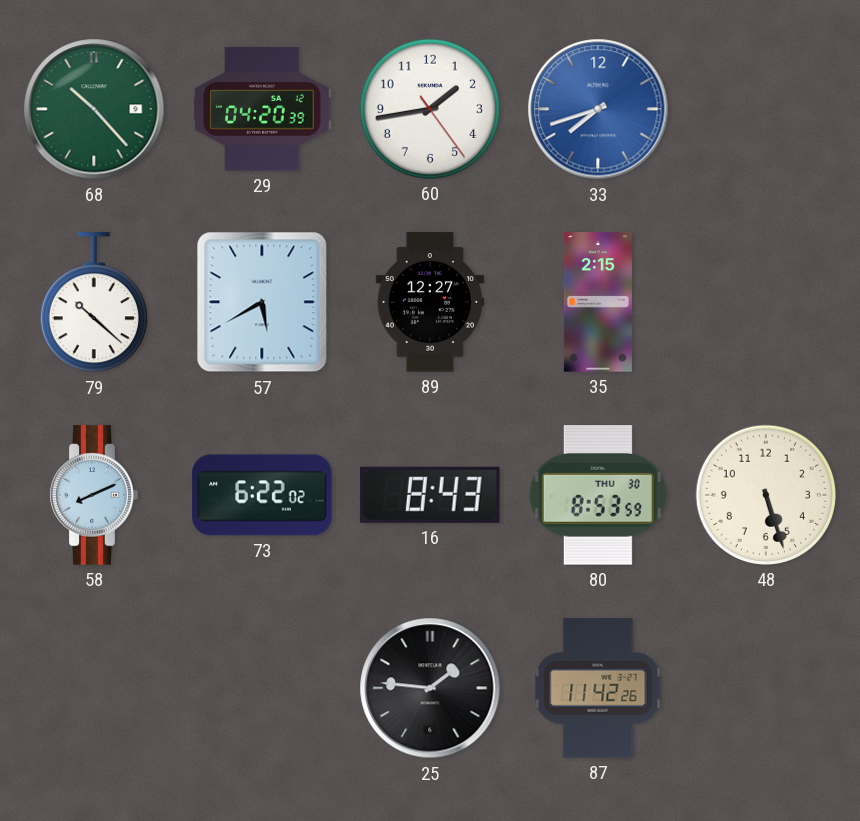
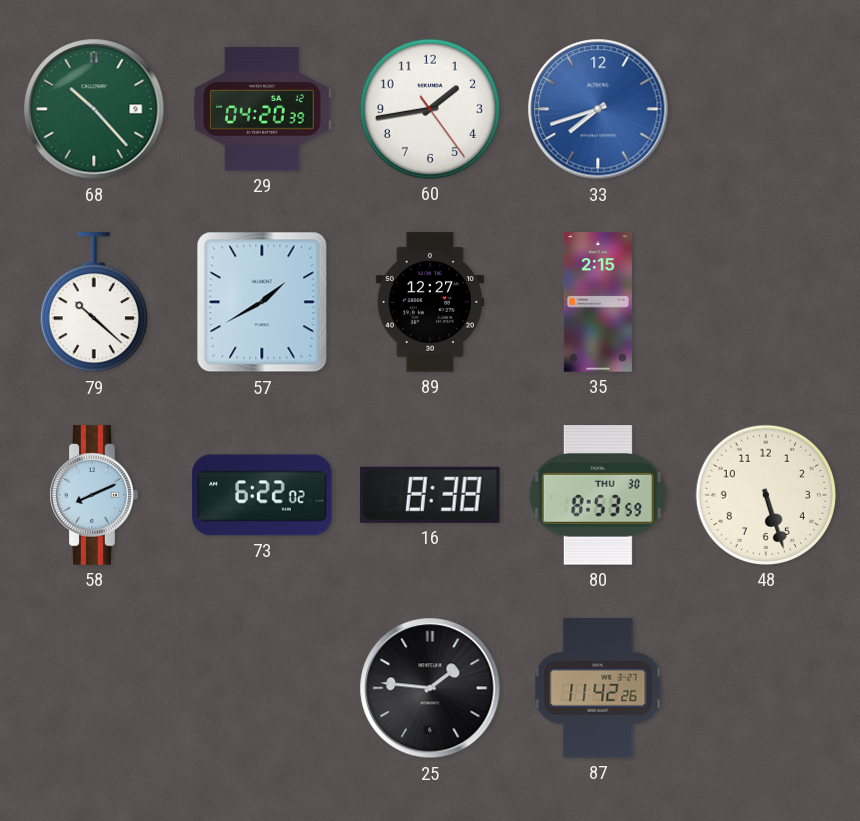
57: 5:40 -> 1:40
16: 8:43 -> 8:38
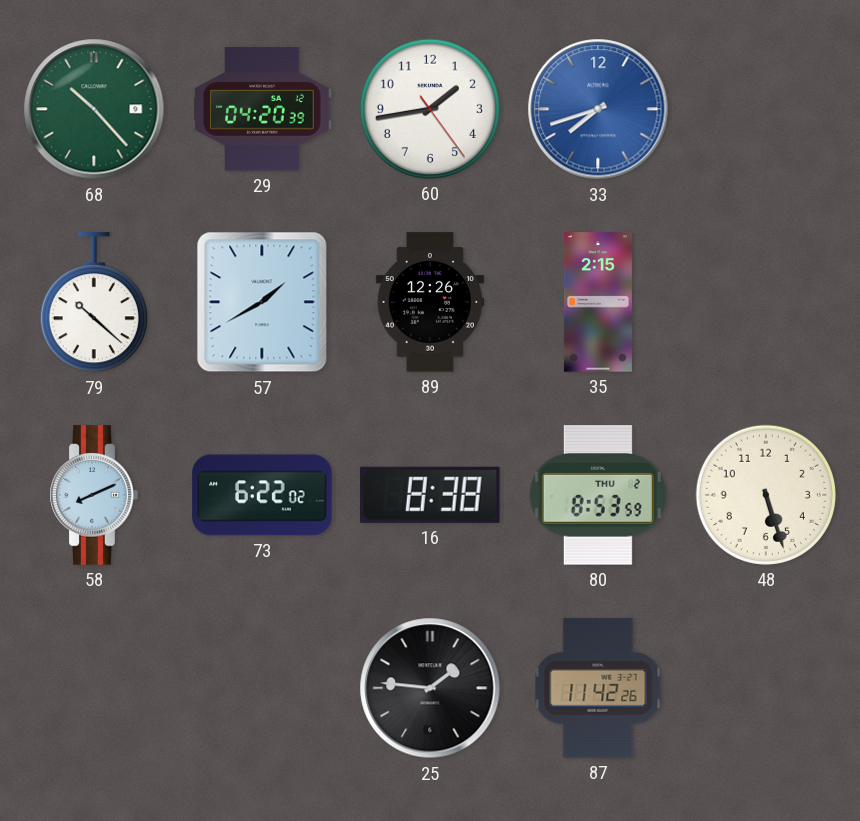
89: 12:27 -> 12:26
80 date: THU 30 -> THU 2
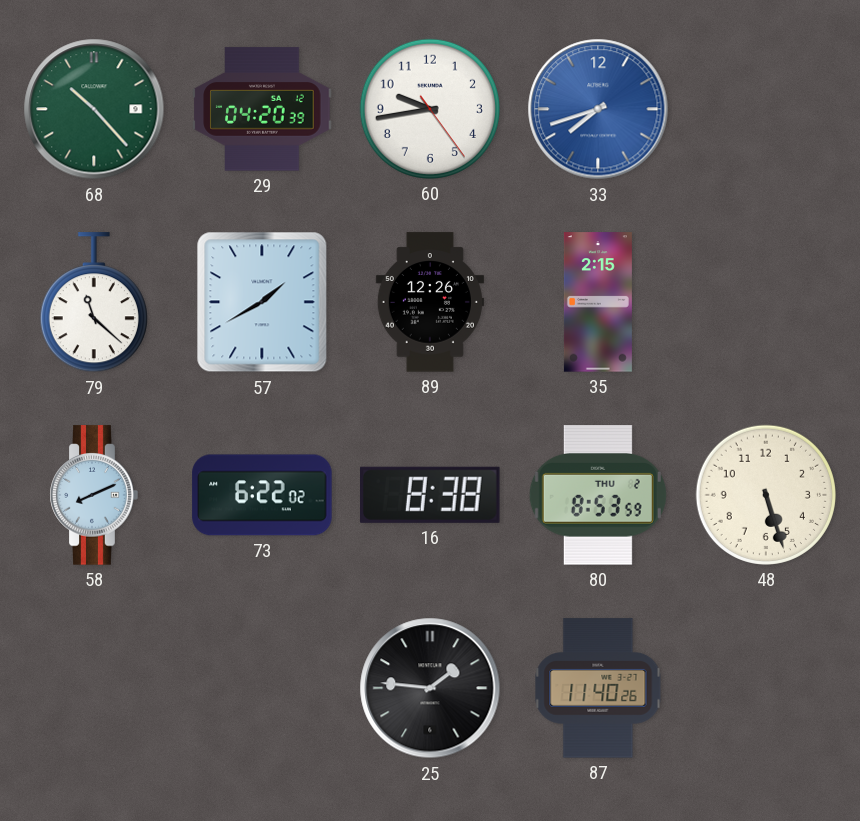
60: 1:43 -> 9:43
79: 10:22 -> 11:22
87: 11:42 -> 11:40
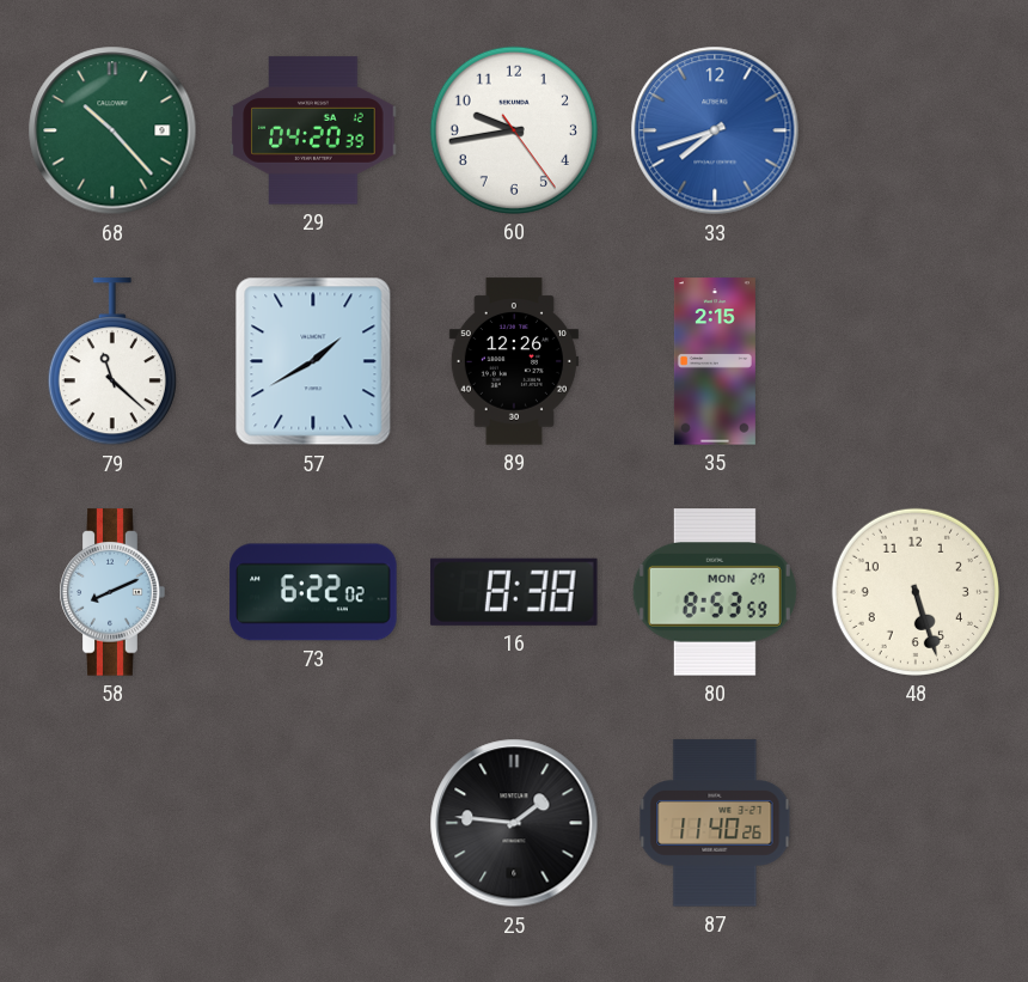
80 date: THU 2 -> MON 27
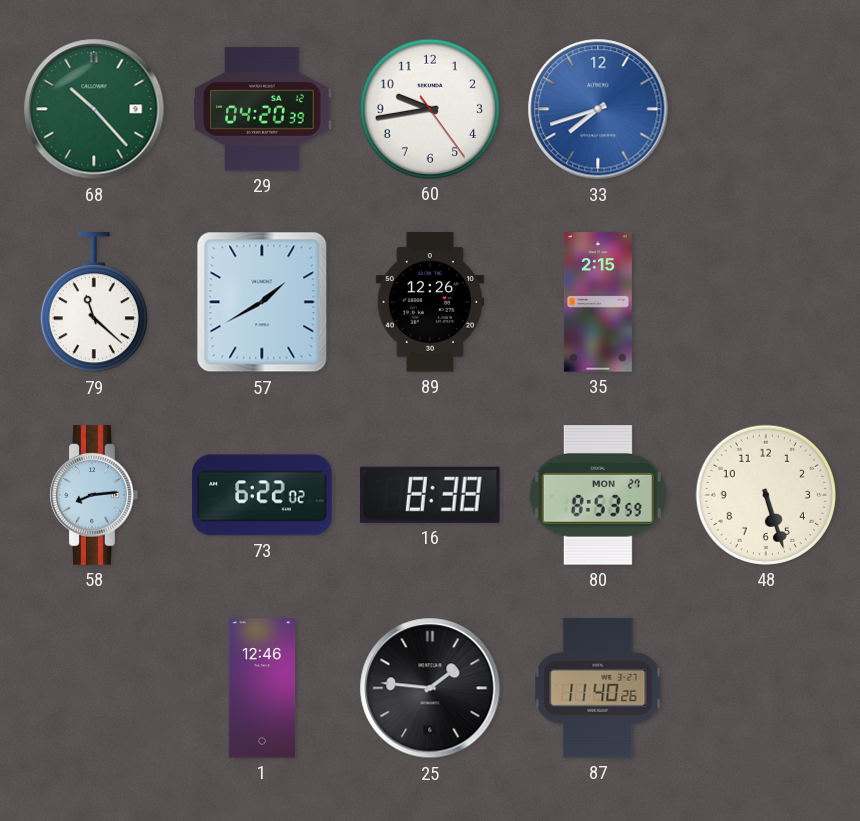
58: 8:11 -> 8:14
1: none -> 12:46
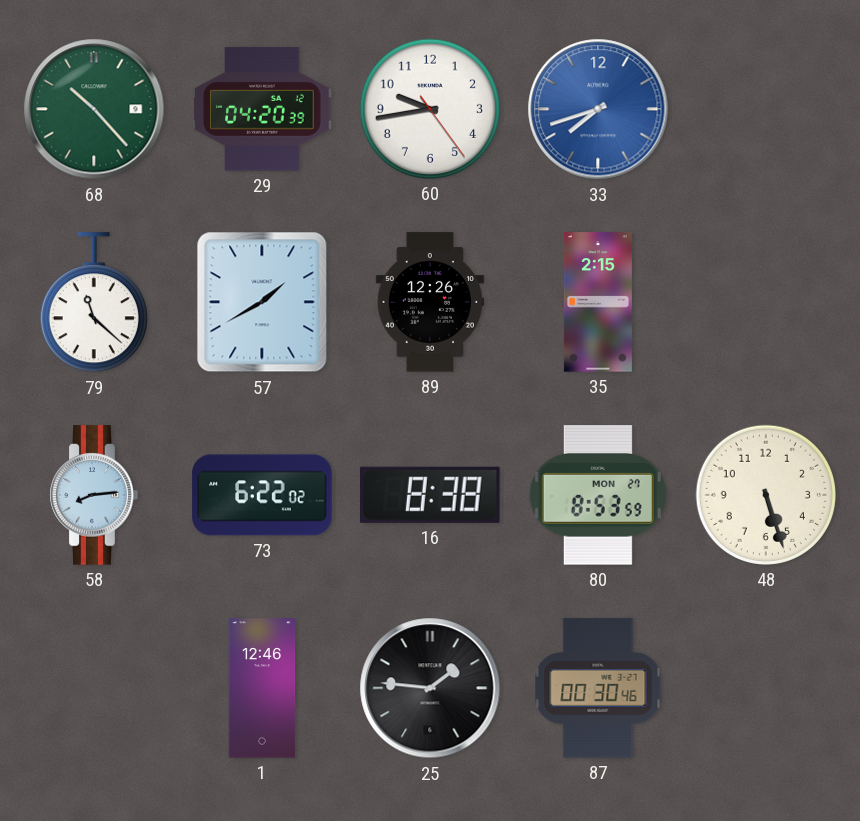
87: 11:40 -> 00:30
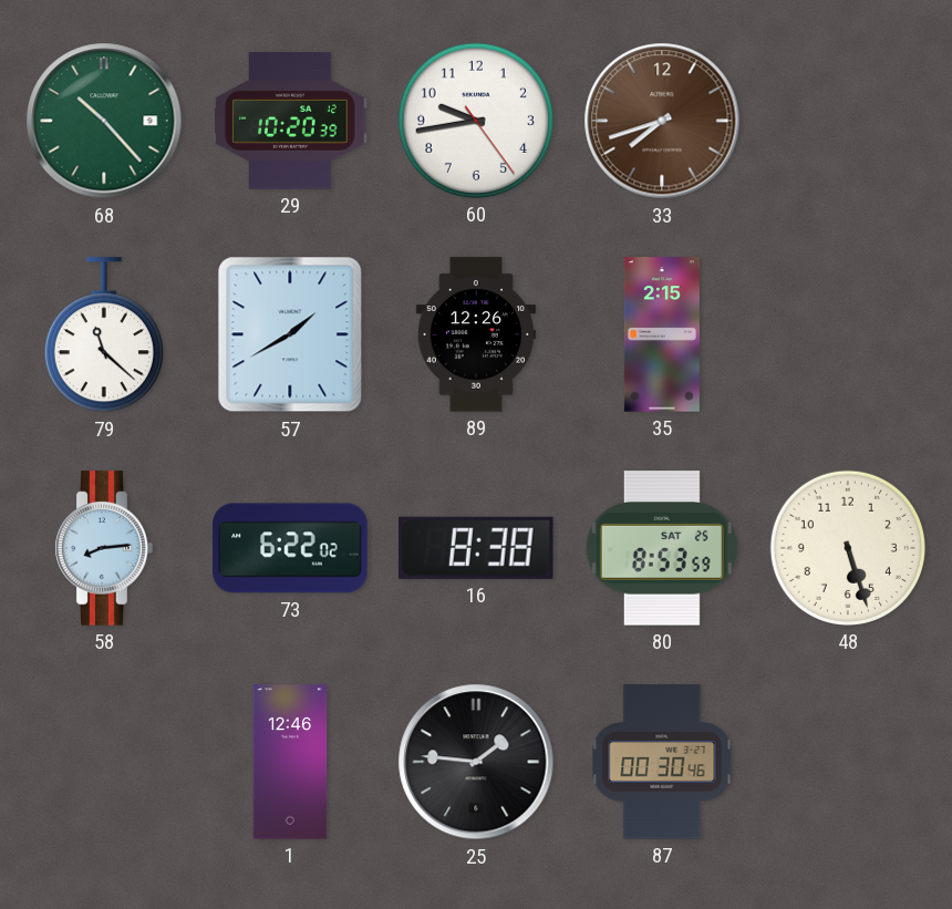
29: 04:20 -> 10:20
33 dial: blue -> brown
80 date: MON 27 -> SAT 25
